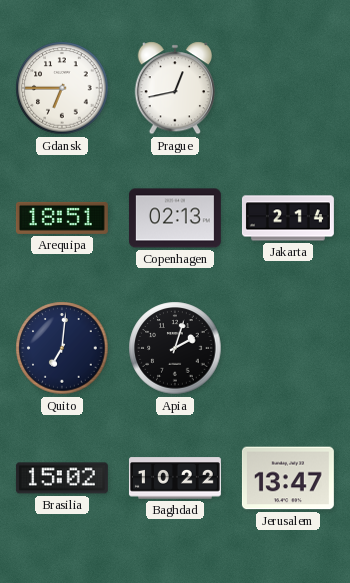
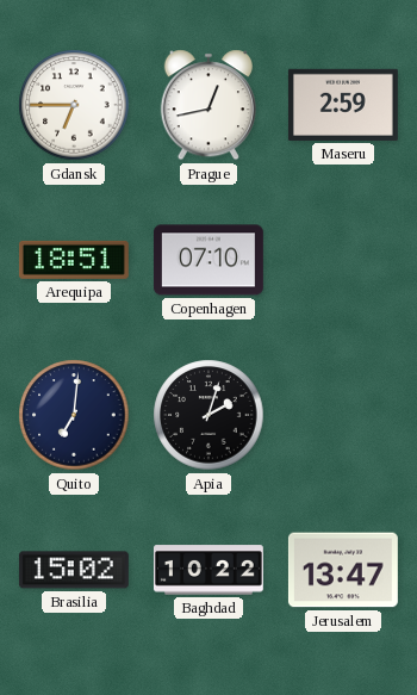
Maseru: none -> 2:59
Copenhagen: 02:13 -> 07:10
Jakarta: 2:14 -> none
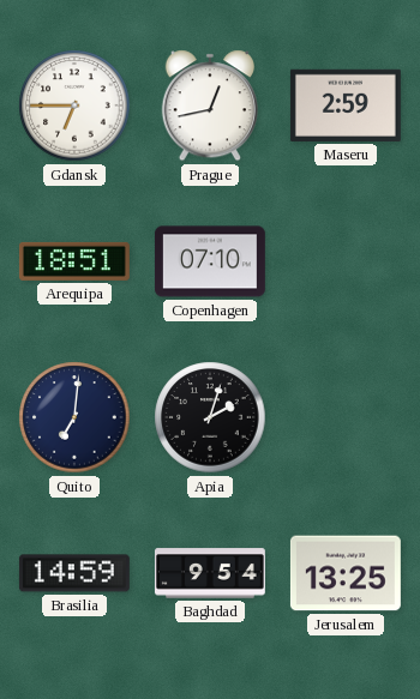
Brasilia: 15:02 -> 14:59
Baghdad: 10:22 -> 9:54
Jerusalem: 13:47 -> 13:25
